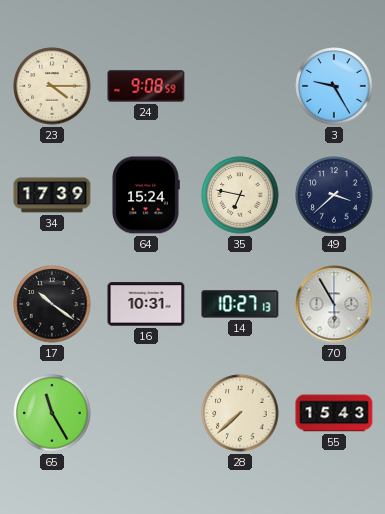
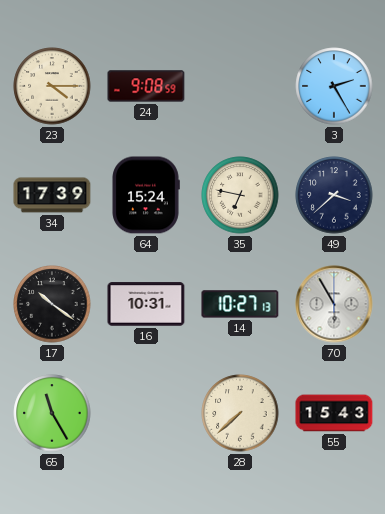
3: 9:25 -> 2:25
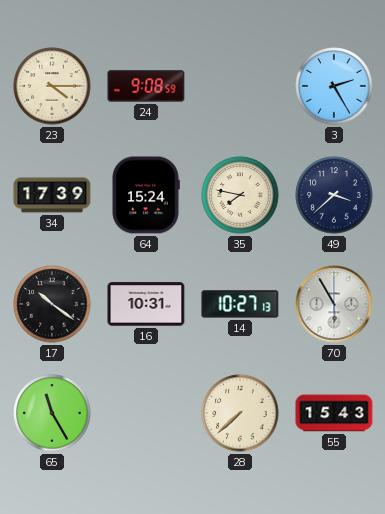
35: 6:47 -> 7:47
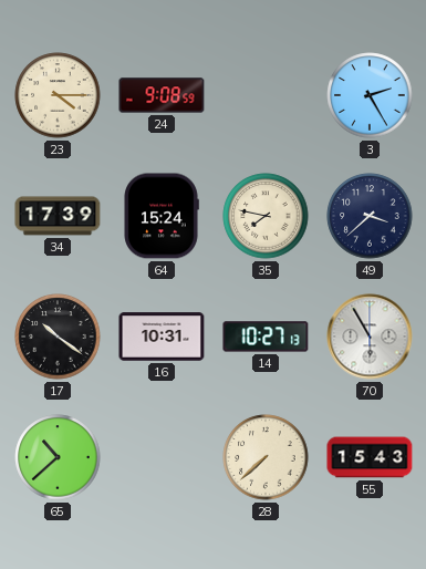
65: 11:25 -> 10:38
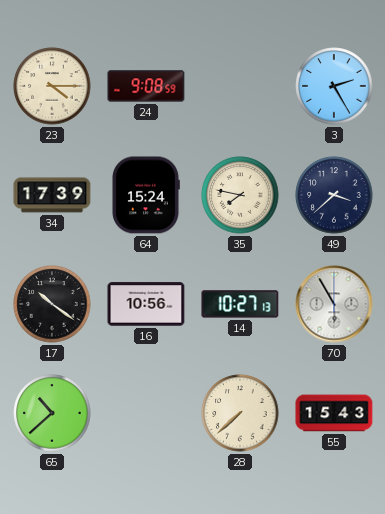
16: 10:31 -> 10:56
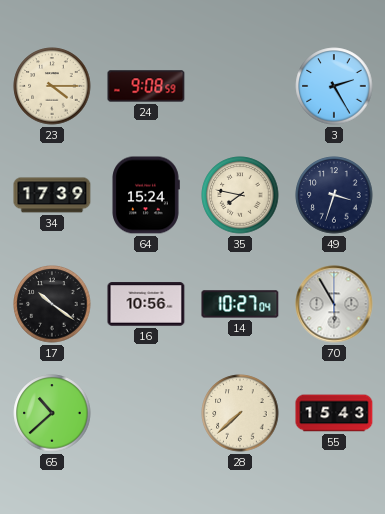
49: 3:38 -> 3:33
14: 10:27:13 -> 10:27:04
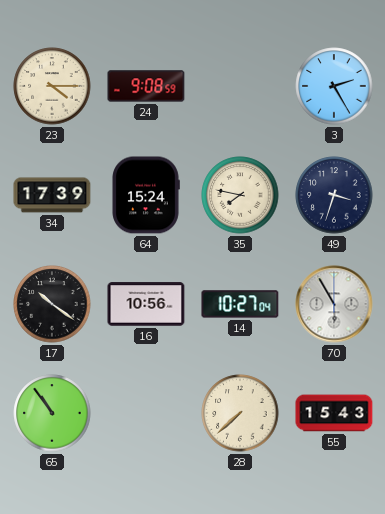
65: 10:38 -> 10:54
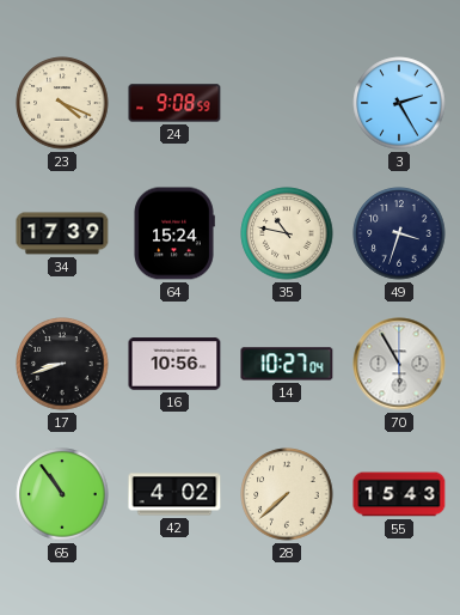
23: 4:15 -> 4:19
35: 7:47 -> 10:47
17: 10:21 -> 8:42
42: none -> 4:02
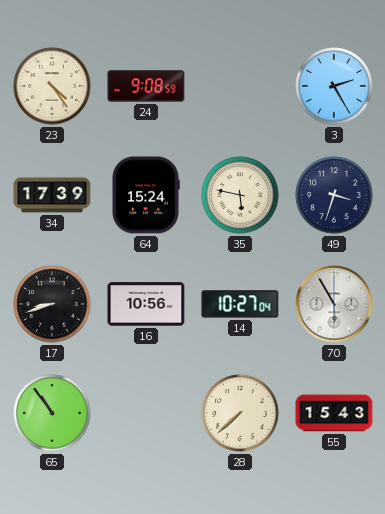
23: 4:19 -> 4:24
35: 10:47 -> 5:47
42: 4:02 -> none
